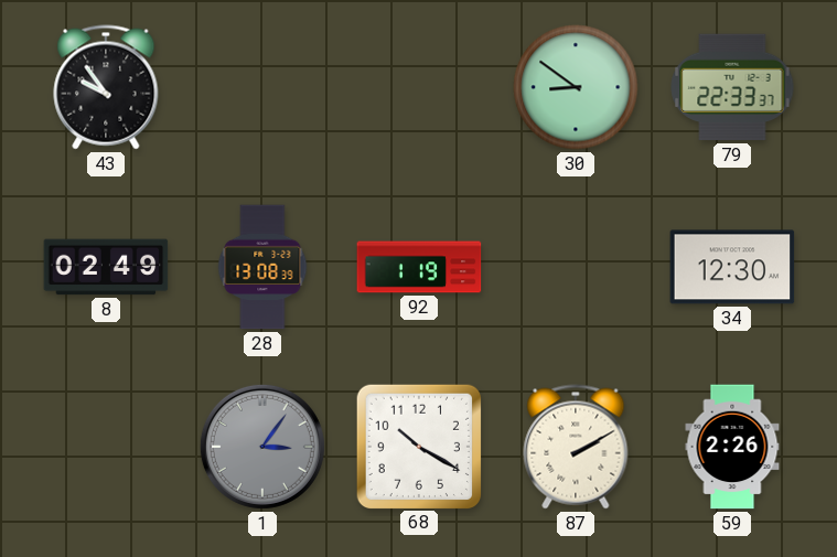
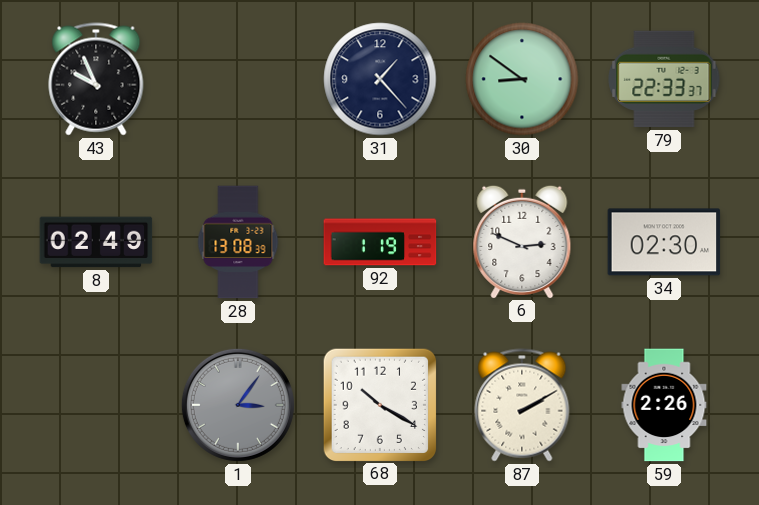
43: 9:54 -> 9:56
31: none -> 1:23
6: none -> 2:49
34: 12:30 -> 02:30
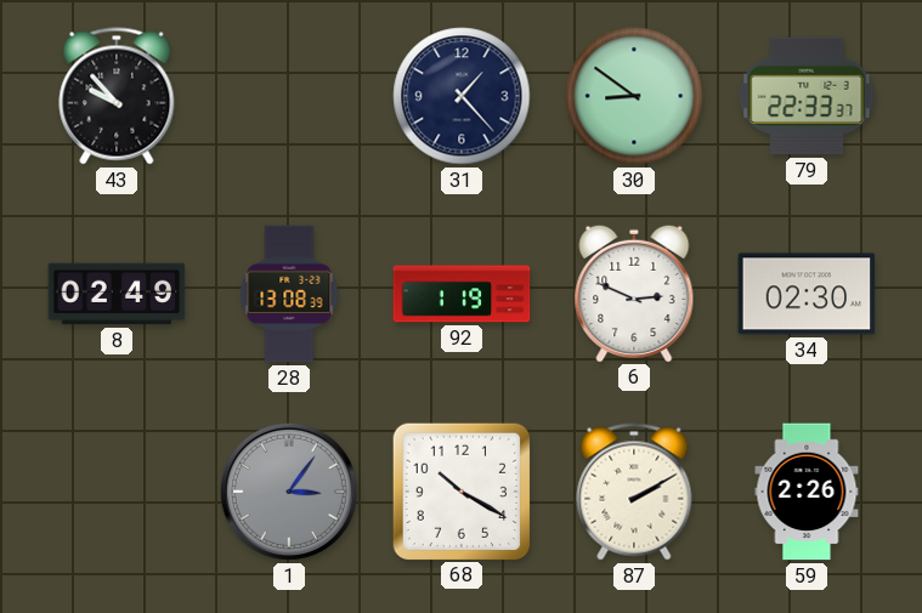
43: 9:56 -> 9:53
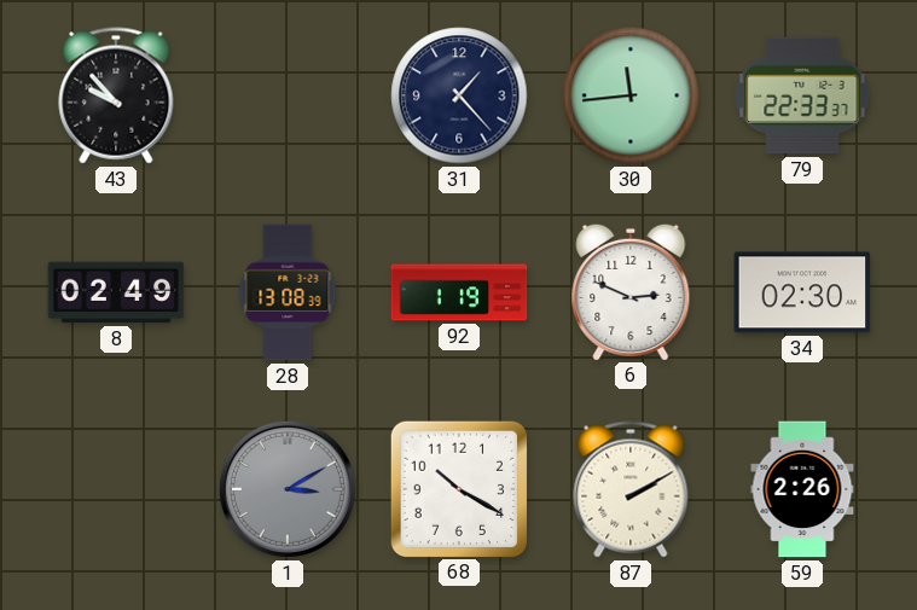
30: 8:51 -> 11:44
1: 3:06 -> 3:10
